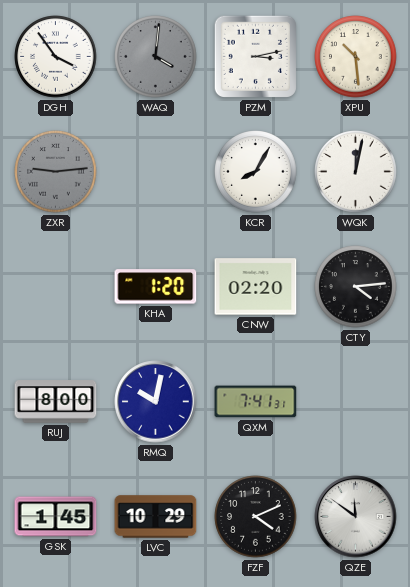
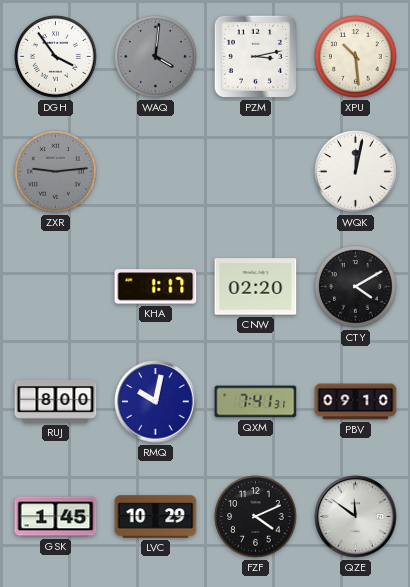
KCR: 8:05 -> none
KHA: 1:20 -> 1:17
CTY: 4:14 -> 4:10
PBV: none -> 09:10
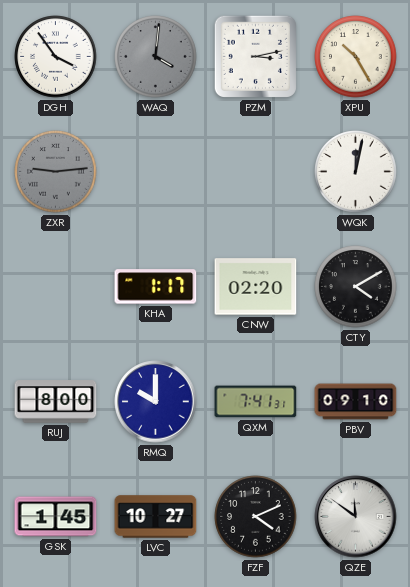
XPU: 10:29 -> 10:25
RMQ: 10:02 -> 10:00
LVC: 10:29 -> 10:27
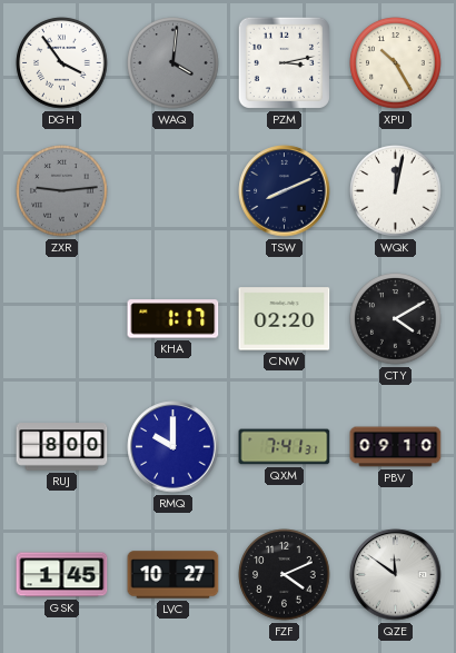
TSW: none -> 8:11
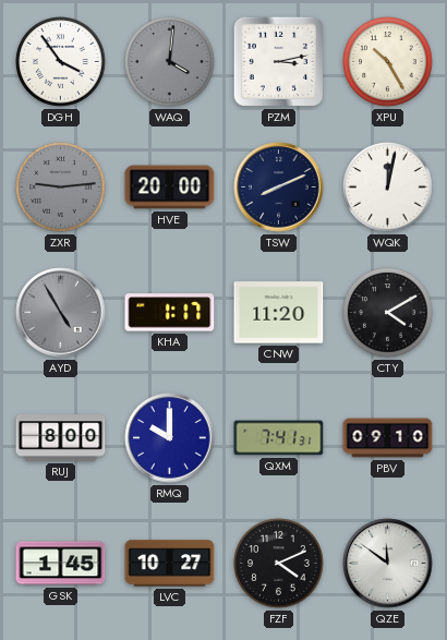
HVE: none -> 20:00
AYD: none -> 4:55
CNW: 02:20 -> 11:20
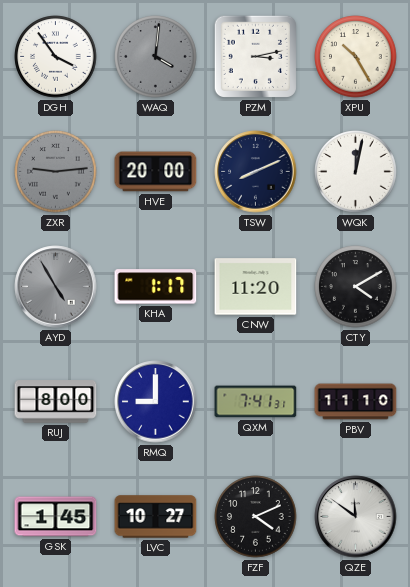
RMQ: 10:00 -> 9:00
PBV: 09:10 -> 11:10
